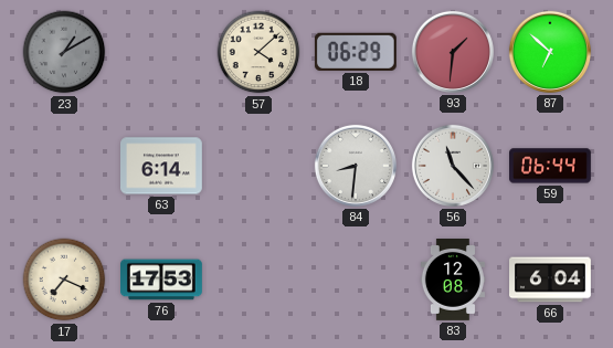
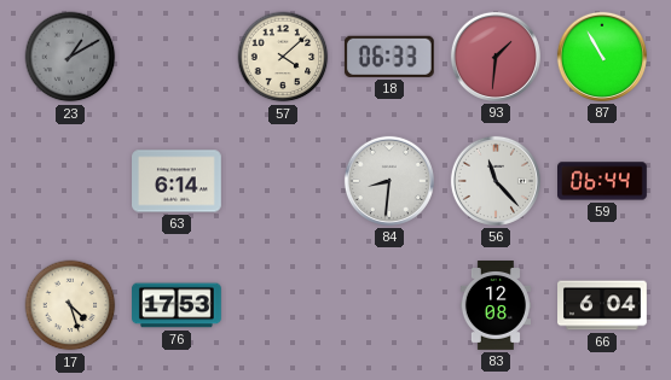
18: 06:29 -> 06:33
87: 6:52 -> 10:55
17: 7:19 -> 4:27
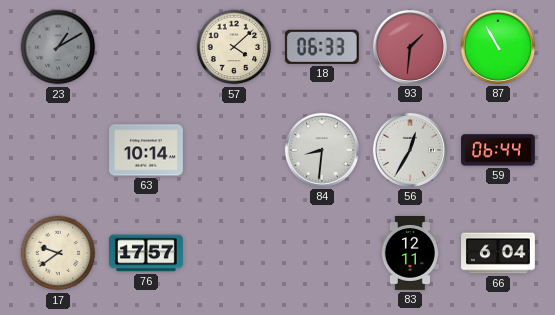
63: 6:14 -> 10:14
56: 11:23 -> 12:35
17: 4:27 -> 9:39
76: 17:53 -> 17:57
83: 12:08 -> 12:11
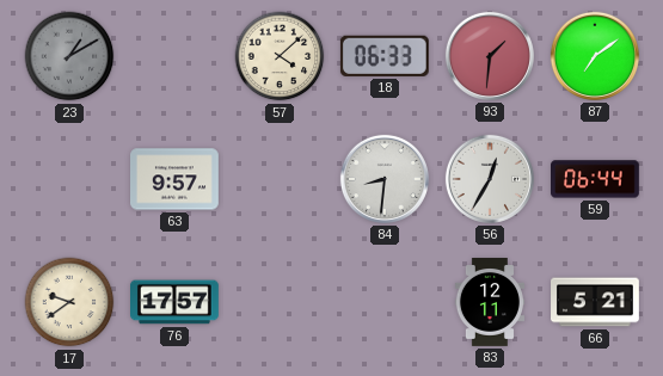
87: 10:55 -> 7:09
63: 10:14 -> 9:57
66: 6:04 -> 5:21
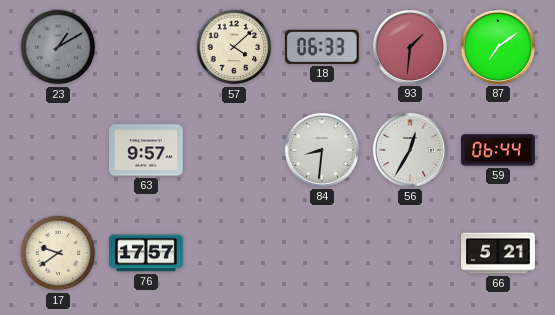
83: 12:11 -> none
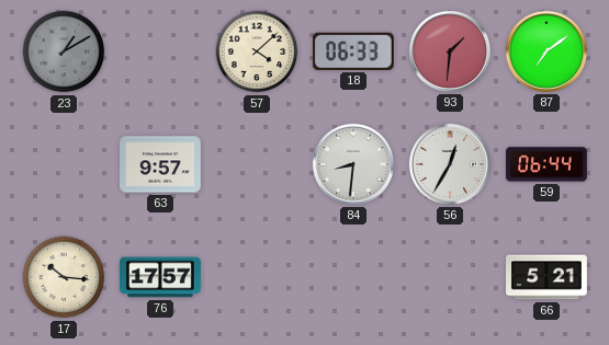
17: 9:39 -> 10:16
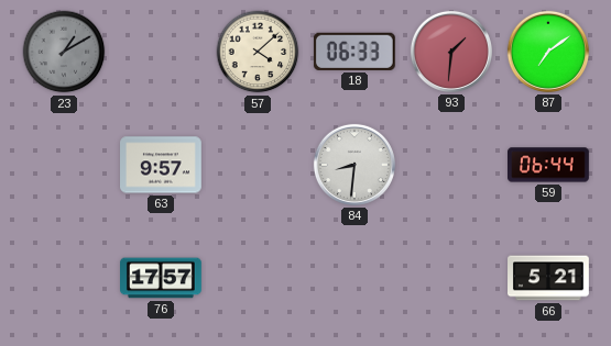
56: 12:35 -> none
17: 10:16 -> none
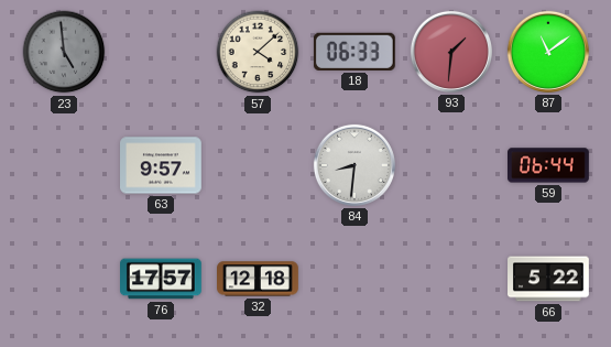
23: 1:10 -> 4:59
87: 7:09 -> 11:09
32: none -> 12:18
66: 5:21 -> 5:22
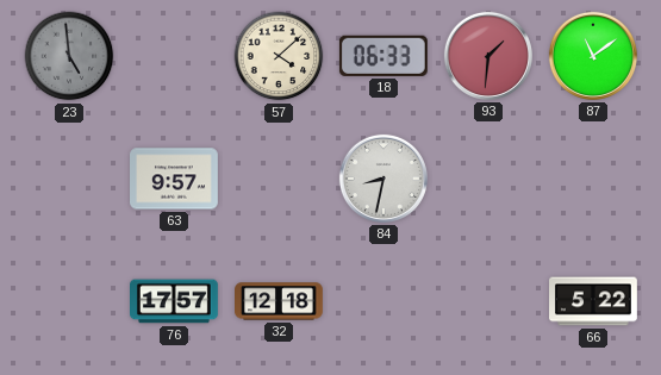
84: 8:31 -> 8:32
59: 06:44 -> none
